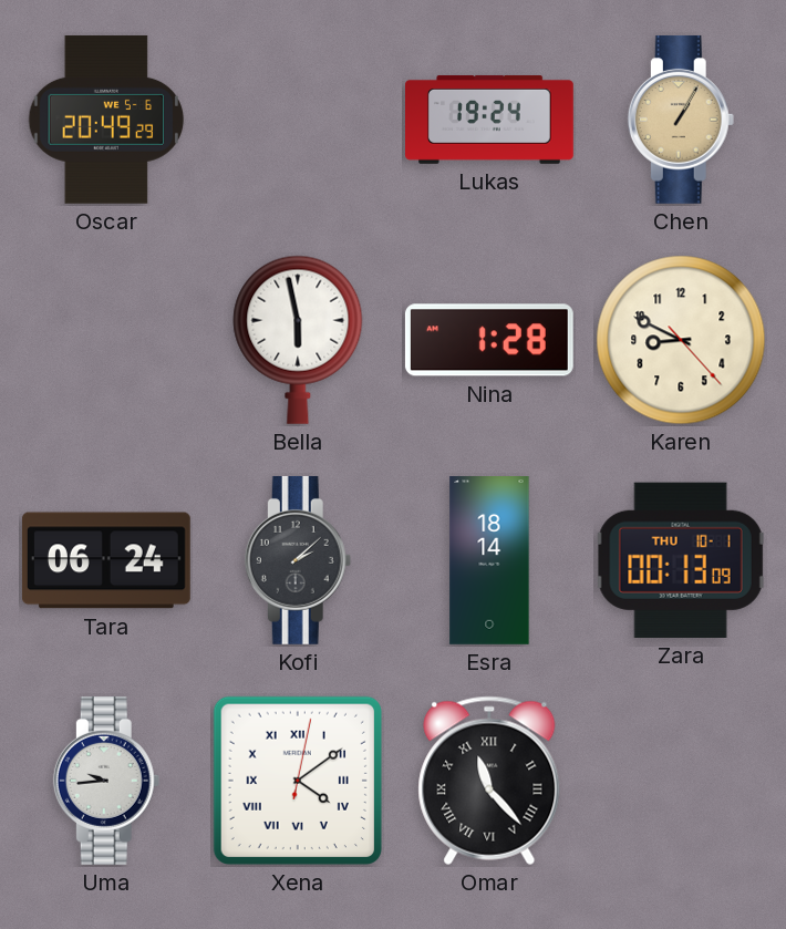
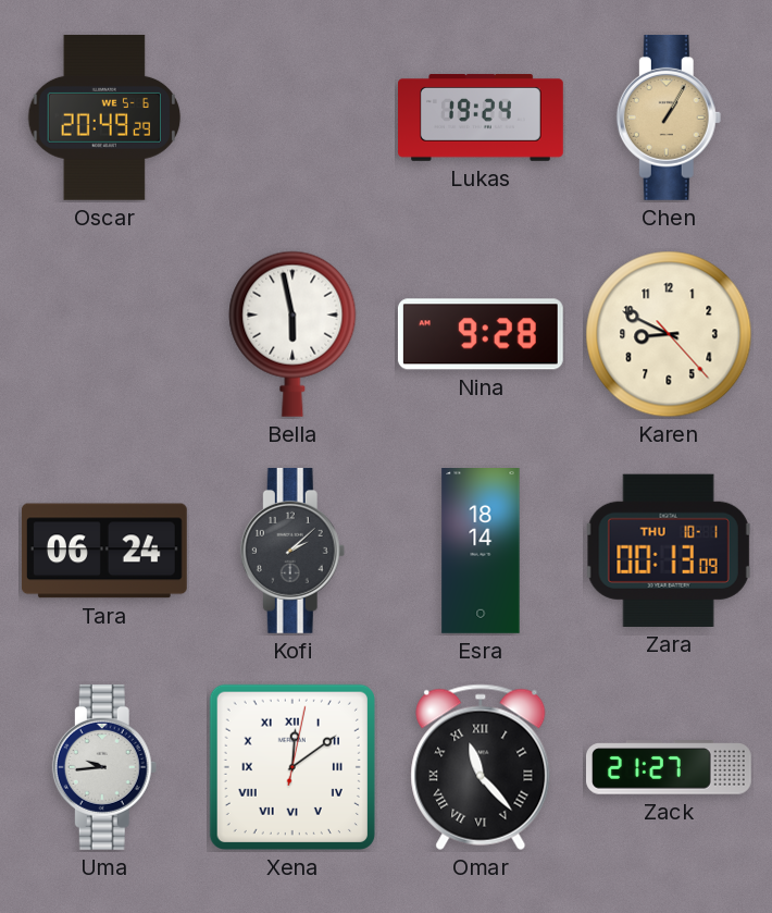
Nina: 1:28 -> 9:28
Xena: 4:09 -> 12:09
Zack: none -> 21:27
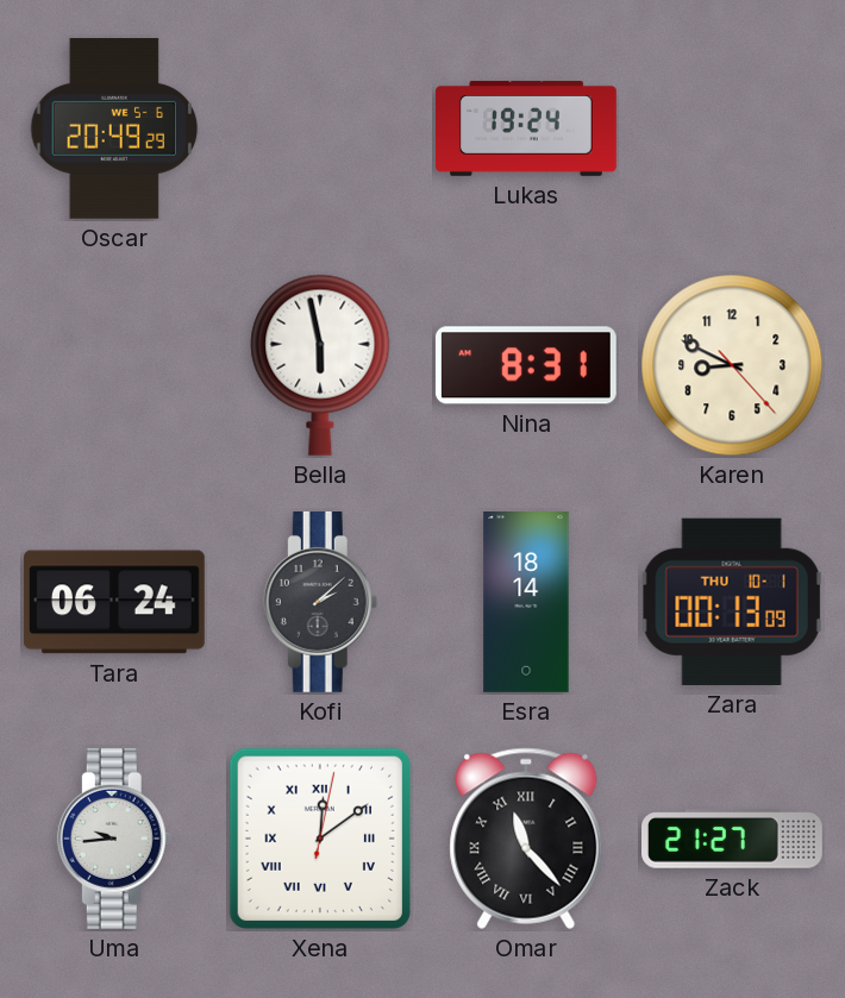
Chen: 1:05 -> none
Nina: 9:28 -> 8:31
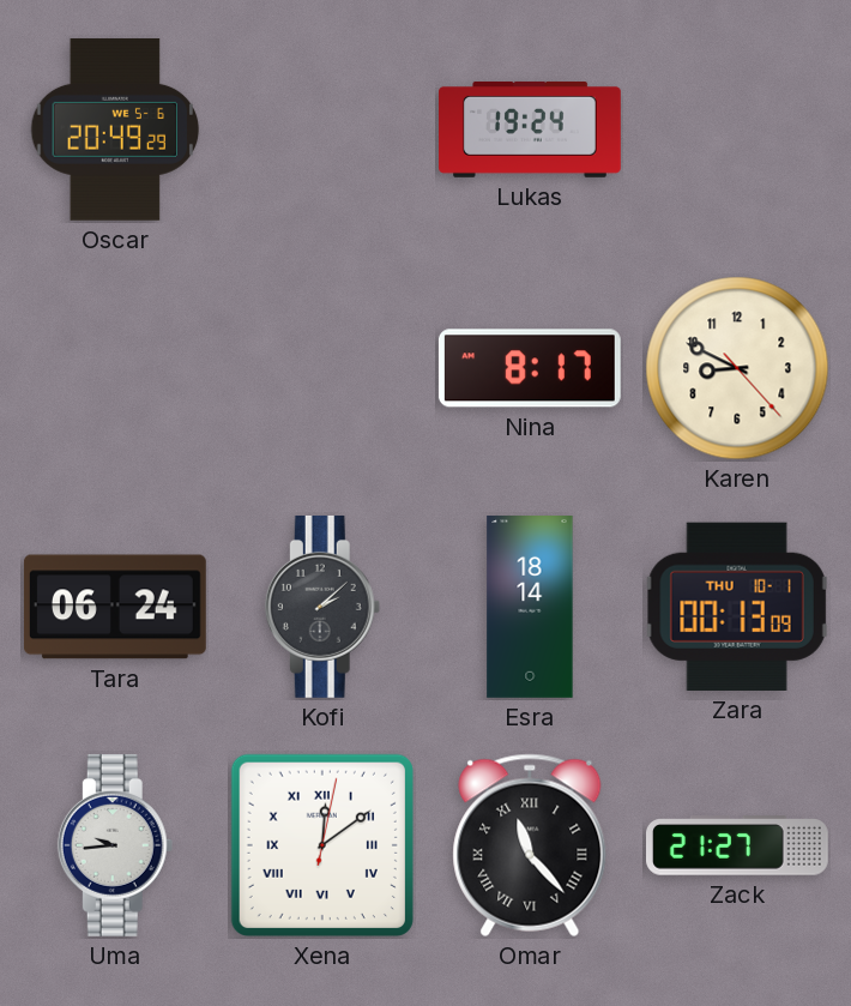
Bella: 5:58 -> none
Nina: 8:31 -> 8:17
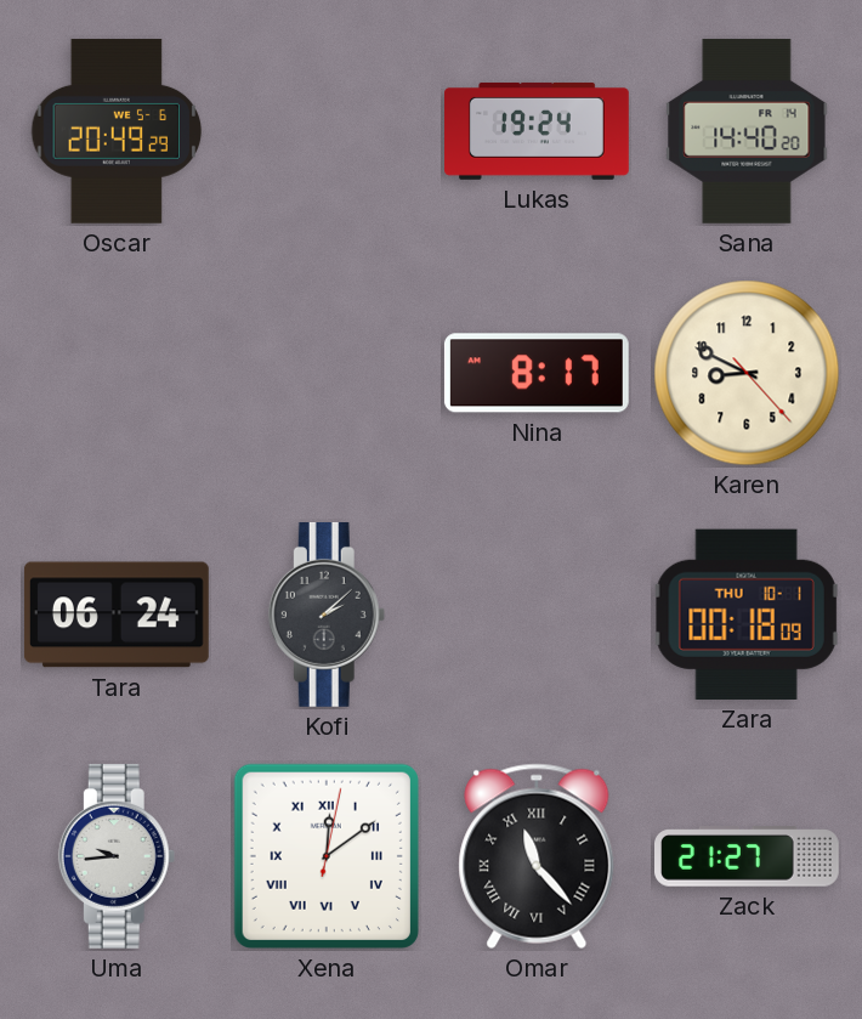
Sana: none -> 14:40
Esra: 18:14 -> none
Zara: 00:13 -> 00:18
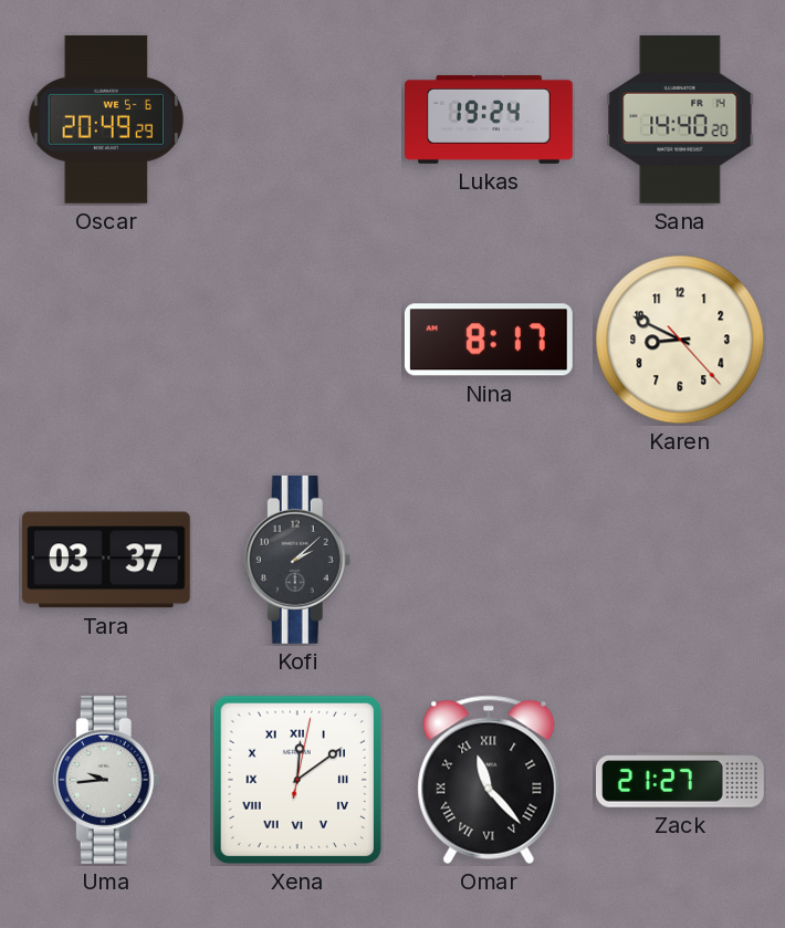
Tara: 06:24 -> 03:37
Zara: 00:18 -> none
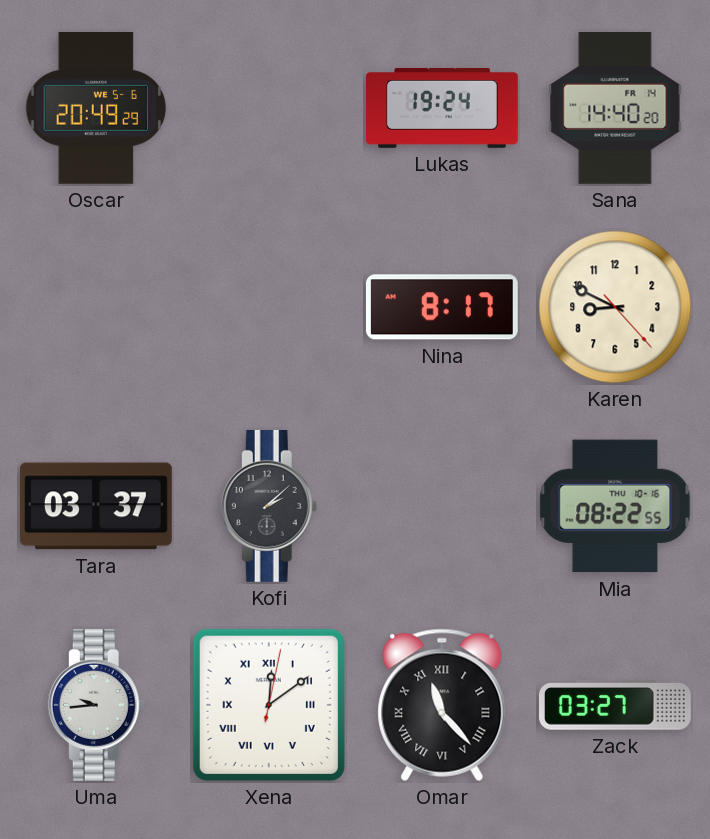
Mia: none -> 08:22
Zack: 21:27 -> 03:27
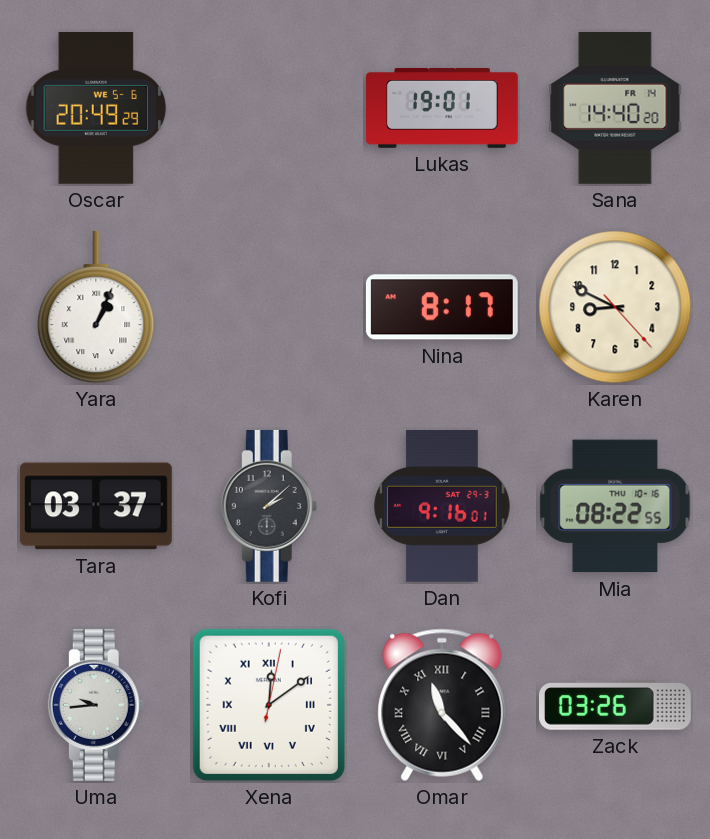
Lukas: 19:24 -> 19:01
Yara: none -> 1:04
Dan: none -> 9:16
Zack: 03:27 -> 03:26
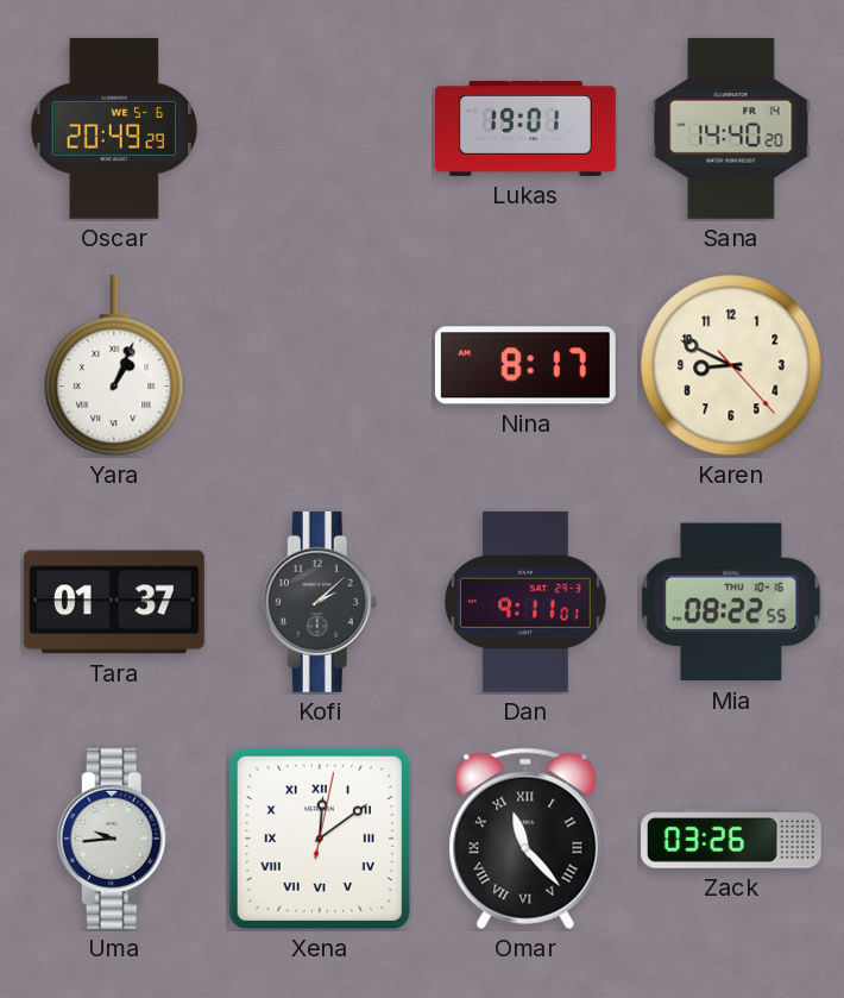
Tara: 03:37 -> 01:37
Dan: 9:16 -> 9:11
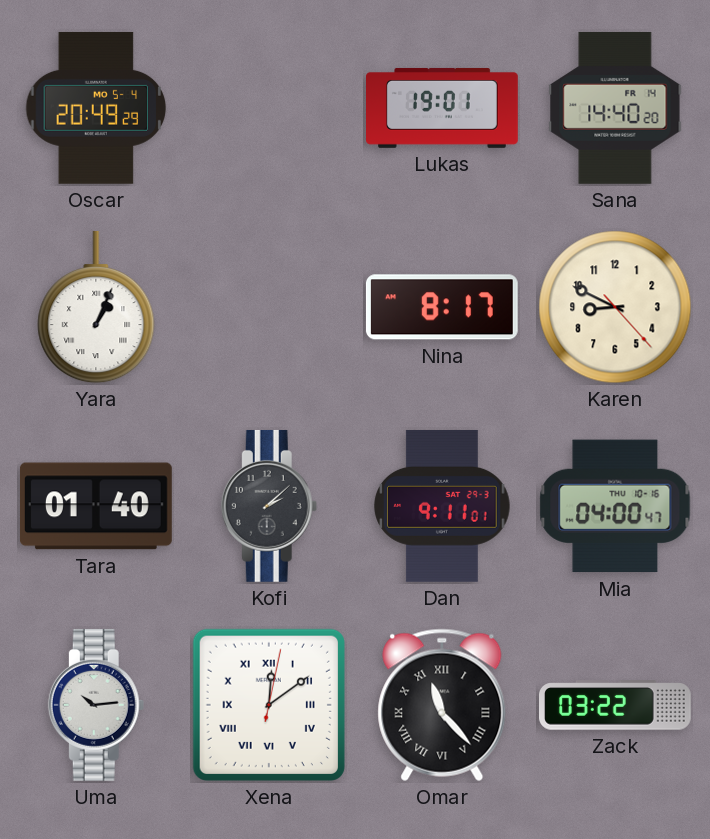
Oscar date: WE 5-6 -> MO 5-4
Tara: 01:37 -> 01:40
Mia: 08:22 -> 04:00
Uma: 9:44 -> 10:14
Zack: 03:26 -> 03:22
